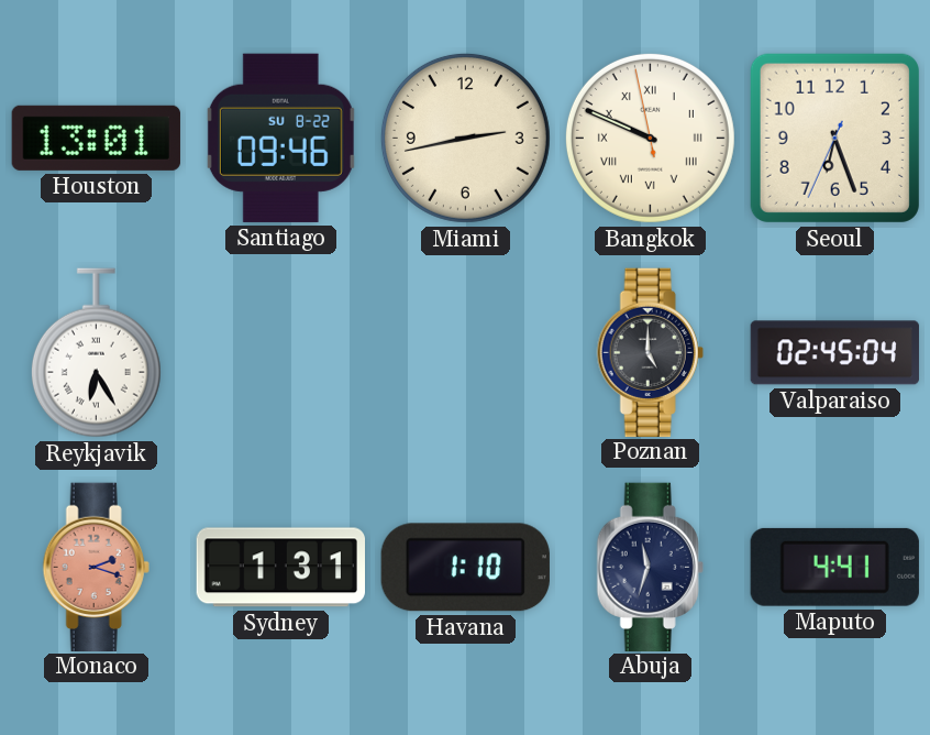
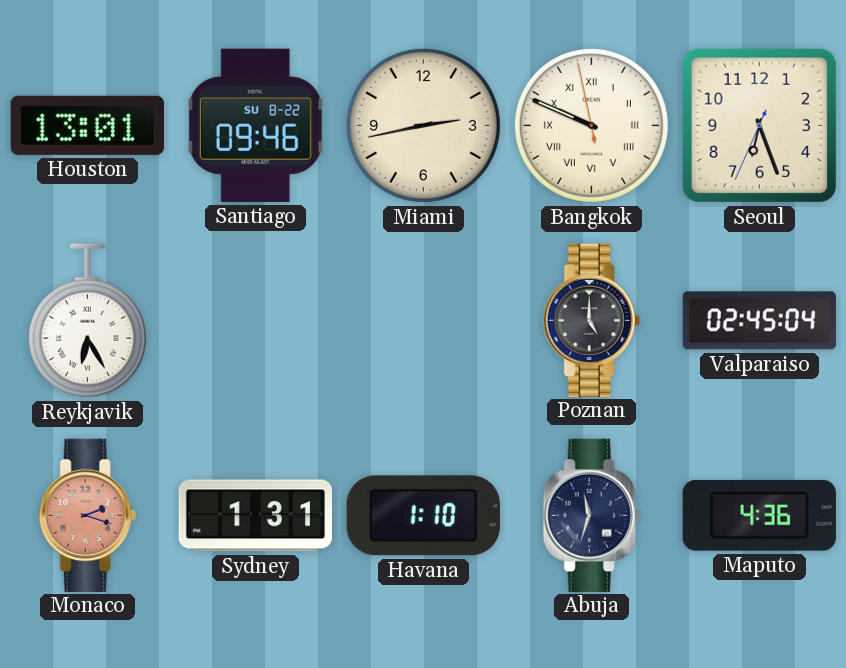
Maputo: 4:41 -> 4:36
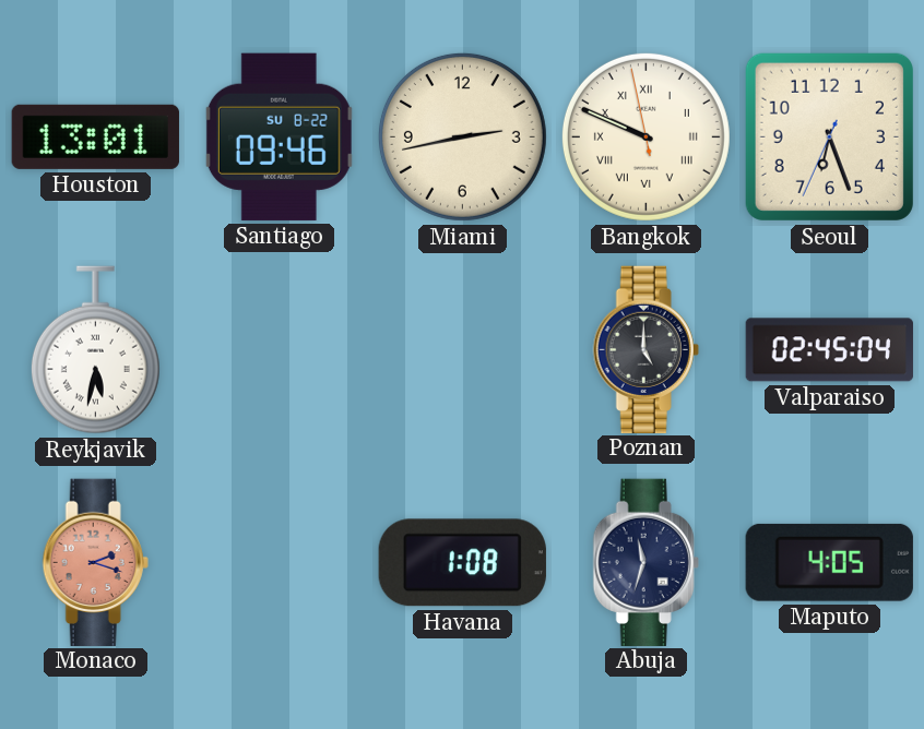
Reykjavik: 6:25 -> 5:32
Sydney: 1:31 -> none
Havana: 1:10 -> 1:08
Maputo: 4:36 -> 4:05
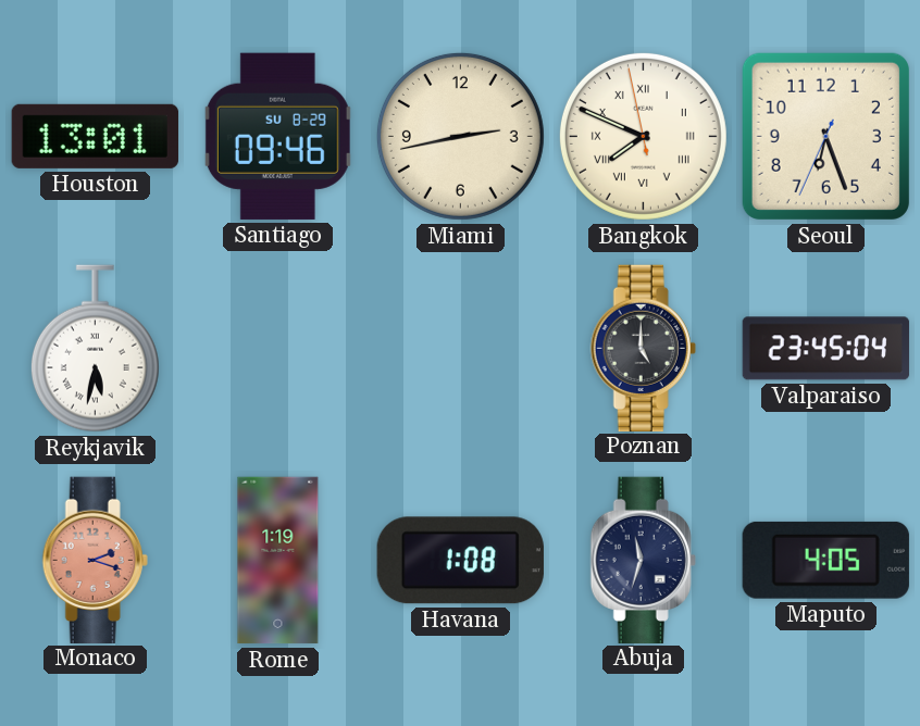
Santiago date: SU 8-22 -> SU 8-29
Bangkok: 9:48 -> 7:48
Valparaiso: 02:45 -> 23:45
Rome: none -> 1:19
